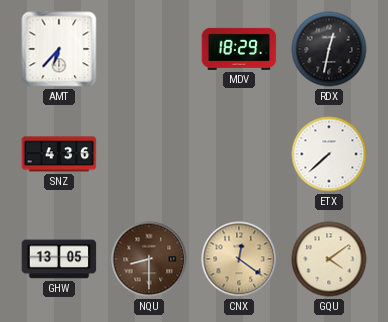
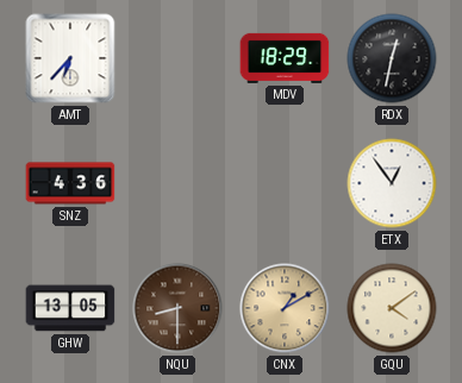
ETX: 7:38 -> 12:54
CNX: 12:21 -> 1:10
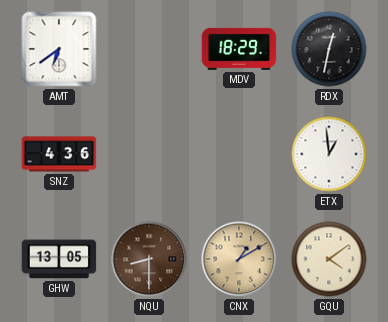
AMT: 6:37 -> 6:39
ETX: 12:54 -> 12:59
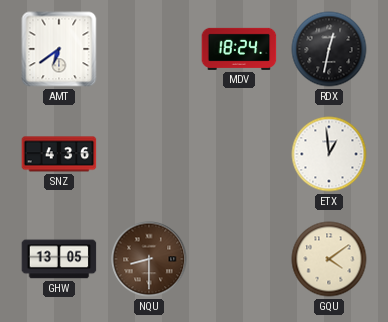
MDV: 18:29 -> 18:24
CNX: 1:10 -> none
